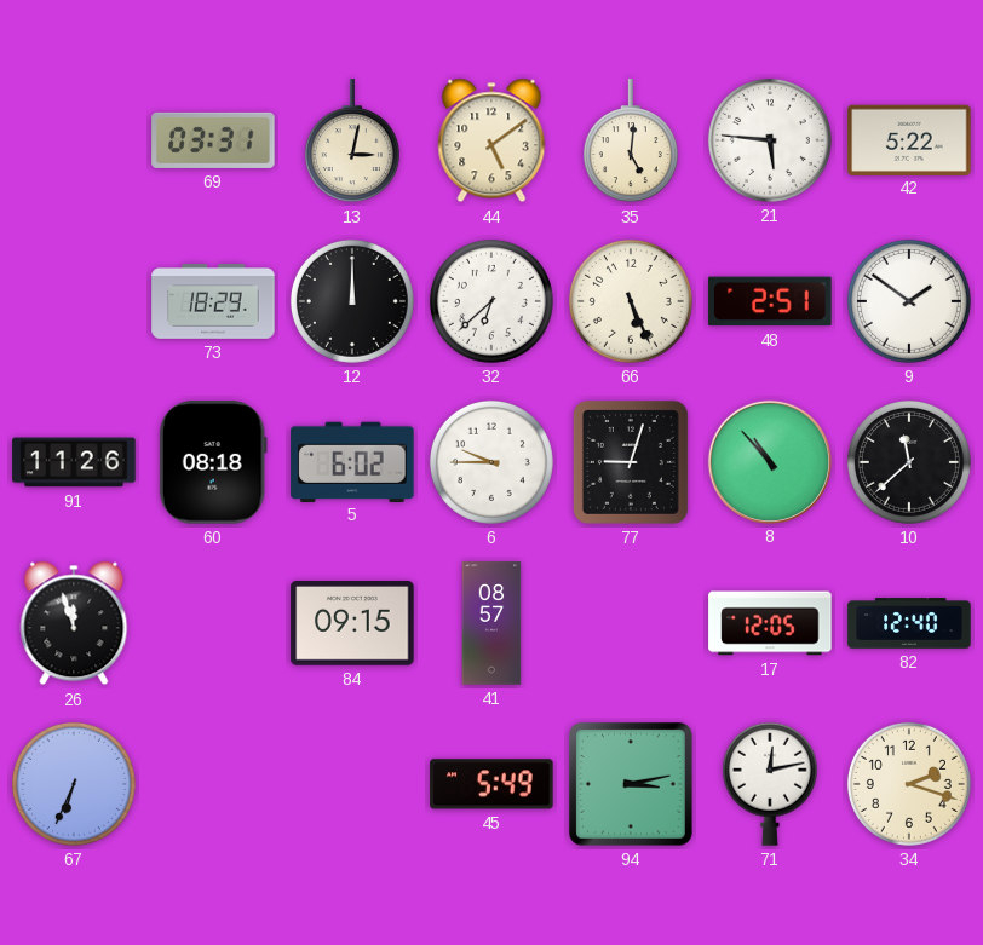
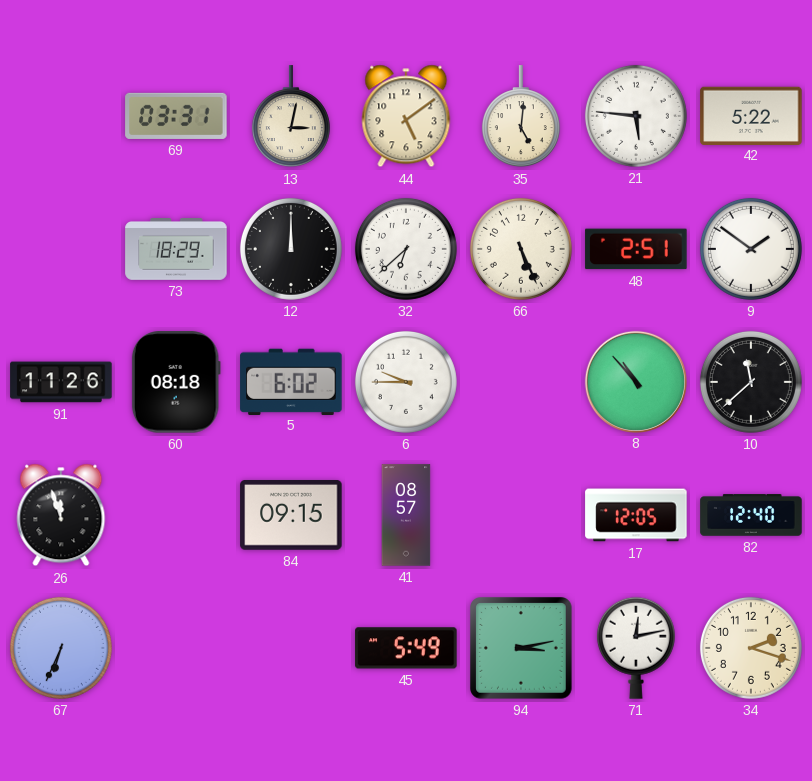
77: 9:03 -> none
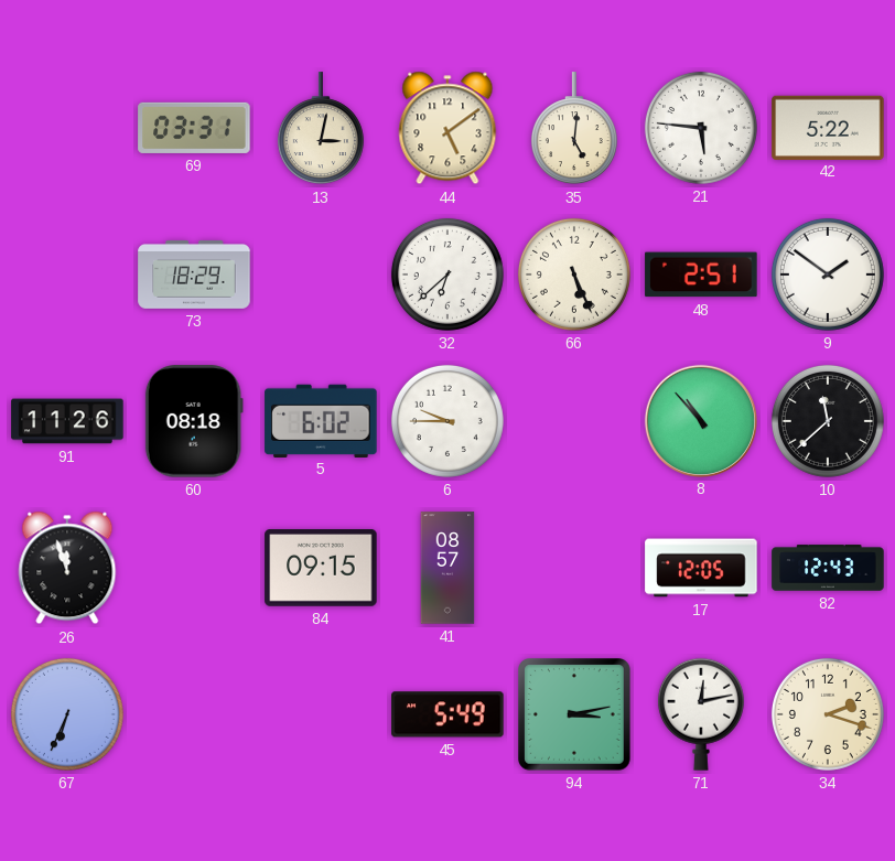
12: 12:00 -> none
82: 12:40 -> 12:43
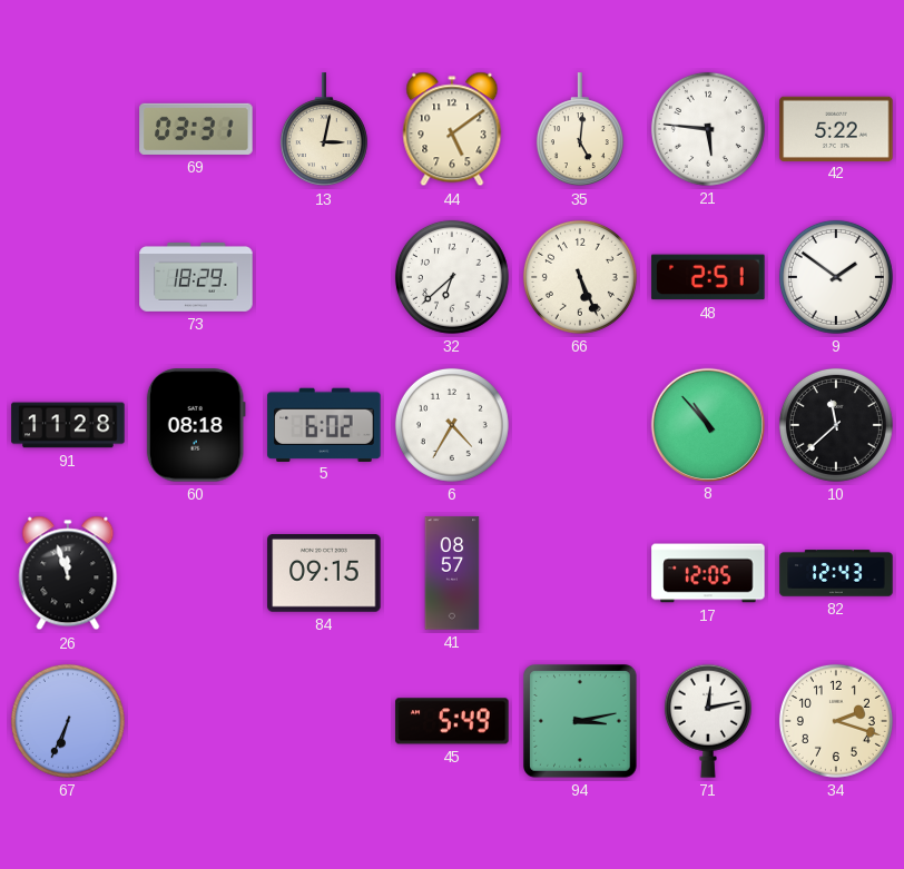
91: 11:26 -> 11:28
6: 9:45 -> 4:35
